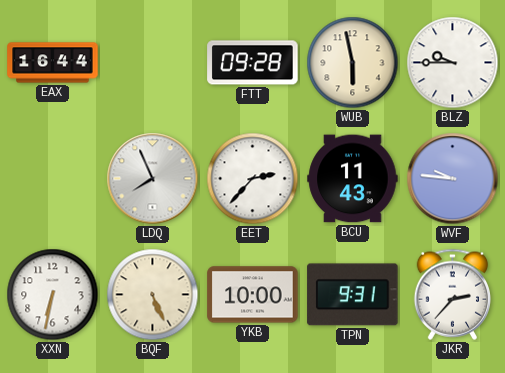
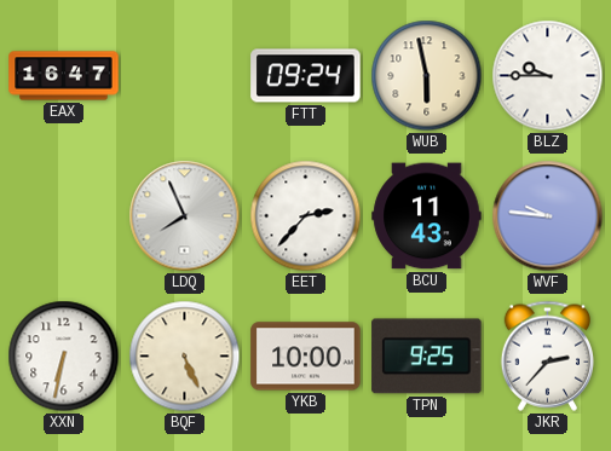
EAX: 16:44 -> 16:47
FTT: 09:28 -> 09:24
TPN: 9:31 -> 9:25
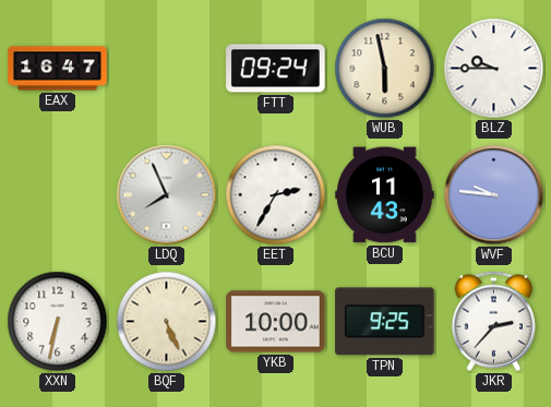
EET: 2:37 -> 2:35
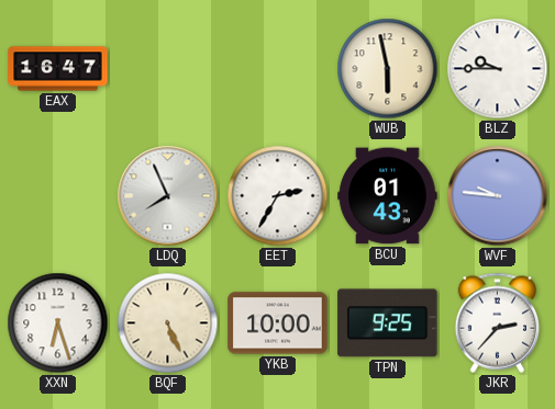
FTT: 09:24 -> none
BCU: 11:43 -> 01:43
XXN: 6:32 -> 6:27
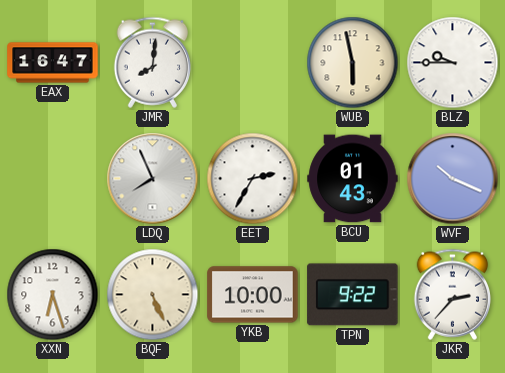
JMR: none -> 8:01
WVF: 9:46 -> 10:19
TPN: 9:25 -> 9:22
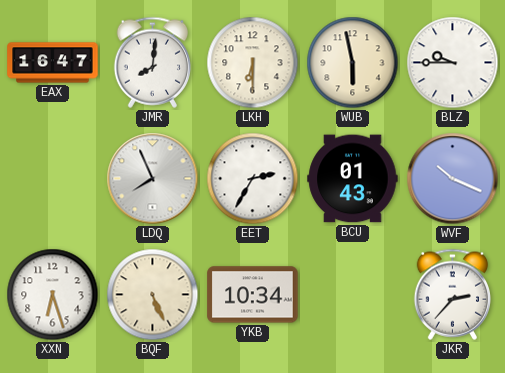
LKH: none -> 6:30
YKB: 10:00 -> 10:34
TPN: 9:22 -> none
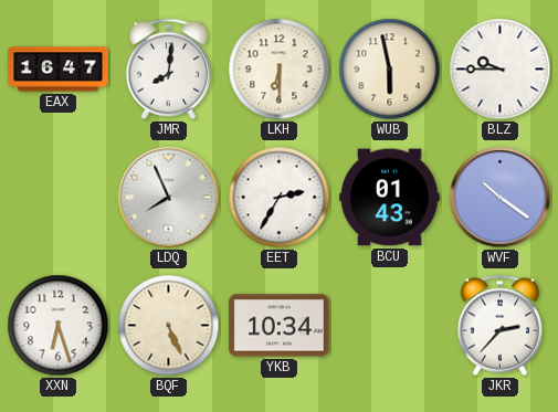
WVF: 10:19 -> 10:21
